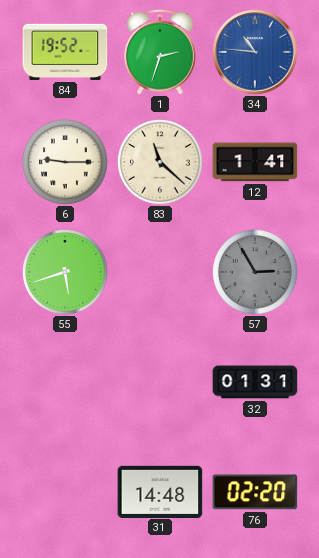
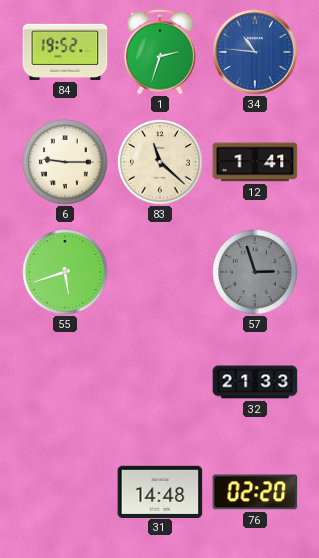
57: 2:55 -> 2:57
32: 01:31 -> 21:33
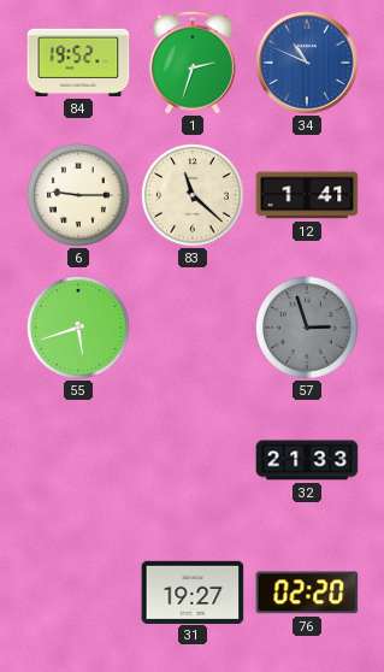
34: 10:46 -> 10:49
31: 14:48 -> 19:27
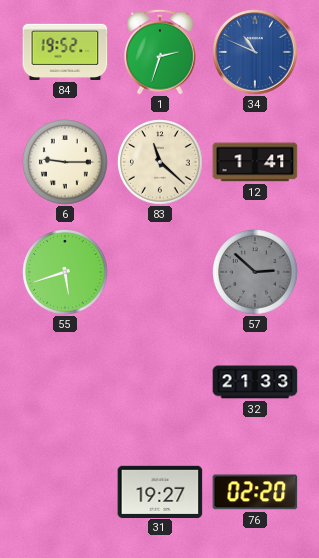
57: 2:57 -> 2:52
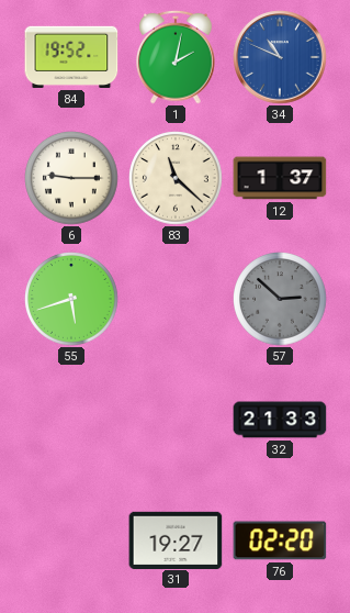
1: 2:33 -> 2:02
12: 1:41 -> 1:37
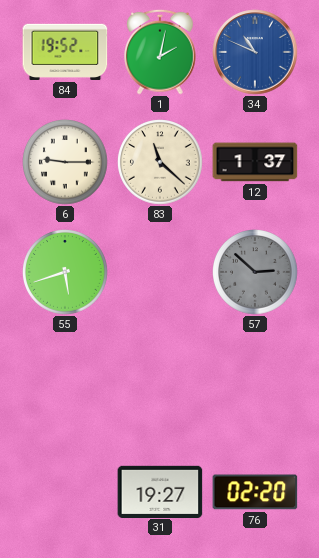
32: 21:33 -> none
